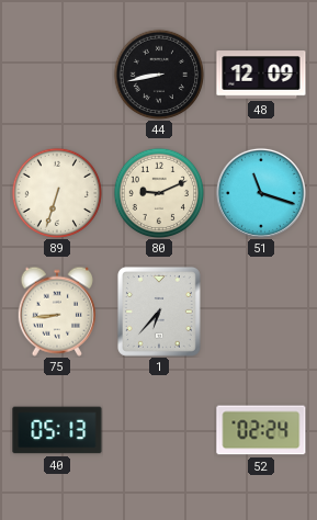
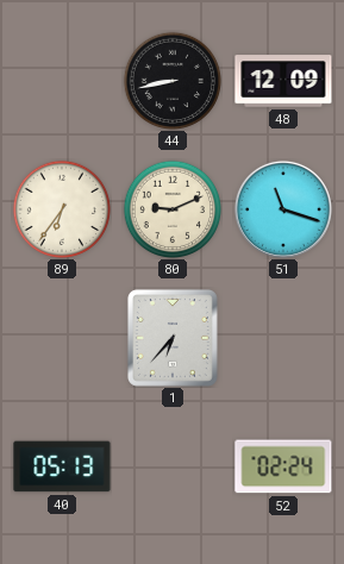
89: 6:33 -> 6:36
75: 8:44 -> none
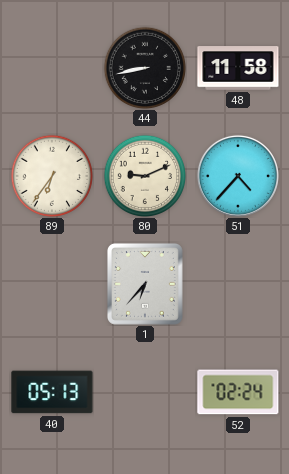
48: 12:09 -> 11:58
51: 11:18 -> 4:37
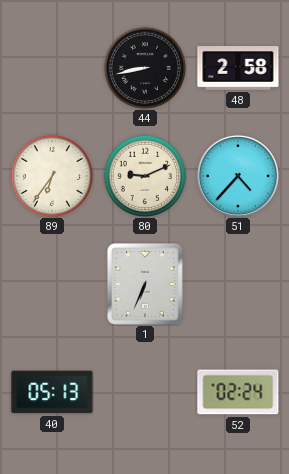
48: 11:58 -> 2:58
1: 6:37 -> 6:34
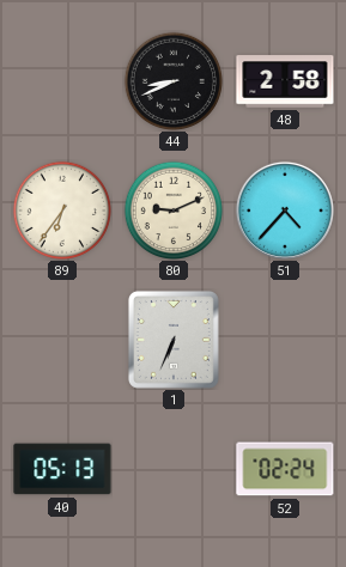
44: 8:43 -> 8:41
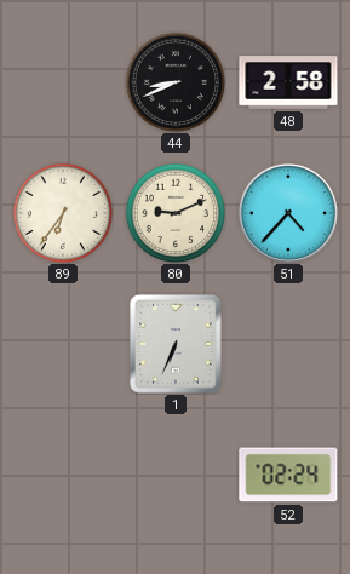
40: 05:13 -> none
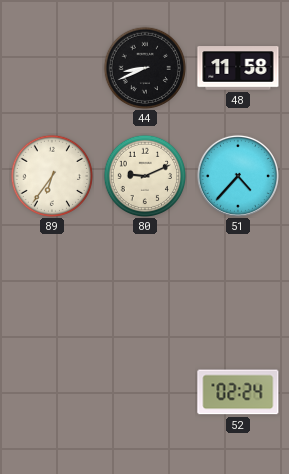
48: 2:58 -> 11:58
1: 6:34 -> none
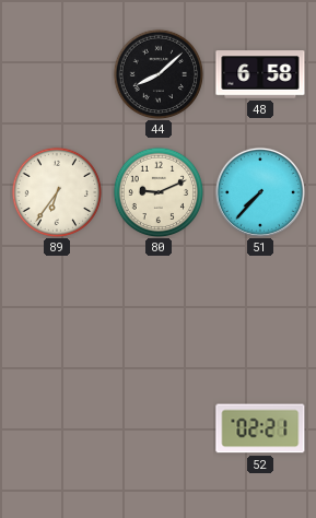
44: 8:41 -> 8:08
48: 11:58 -> 6:58
51: 4:37 -> 7:37
52: 02:24 -> 02:21
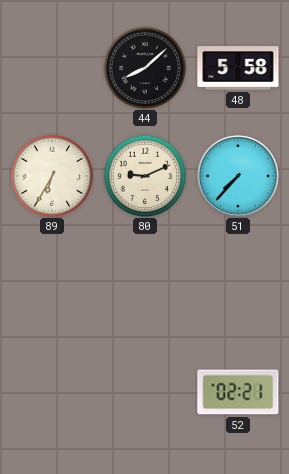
48: 6:58 -> 5:58
89: 6:36 -> 6:35
